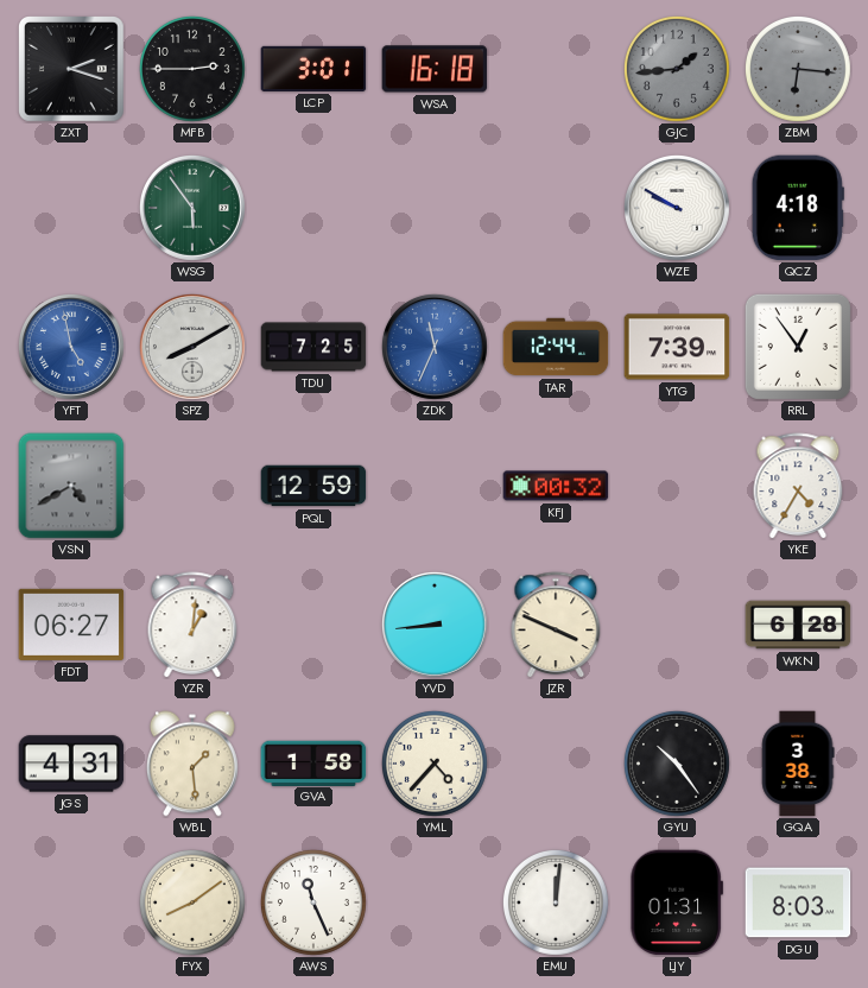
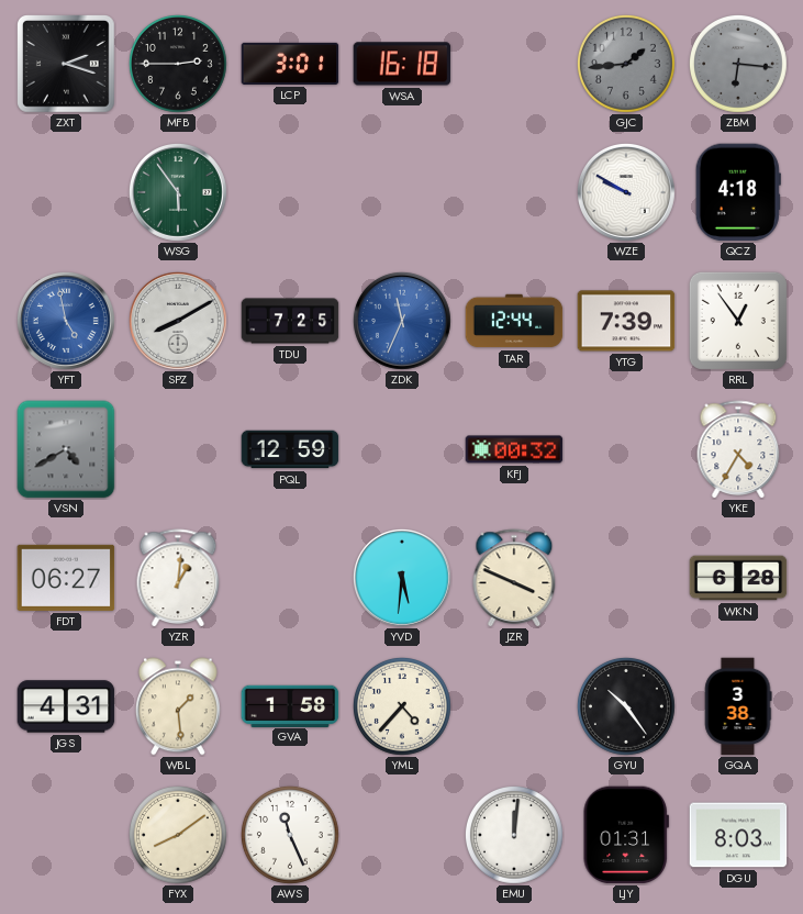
YVD: 8:44 -> 5:31
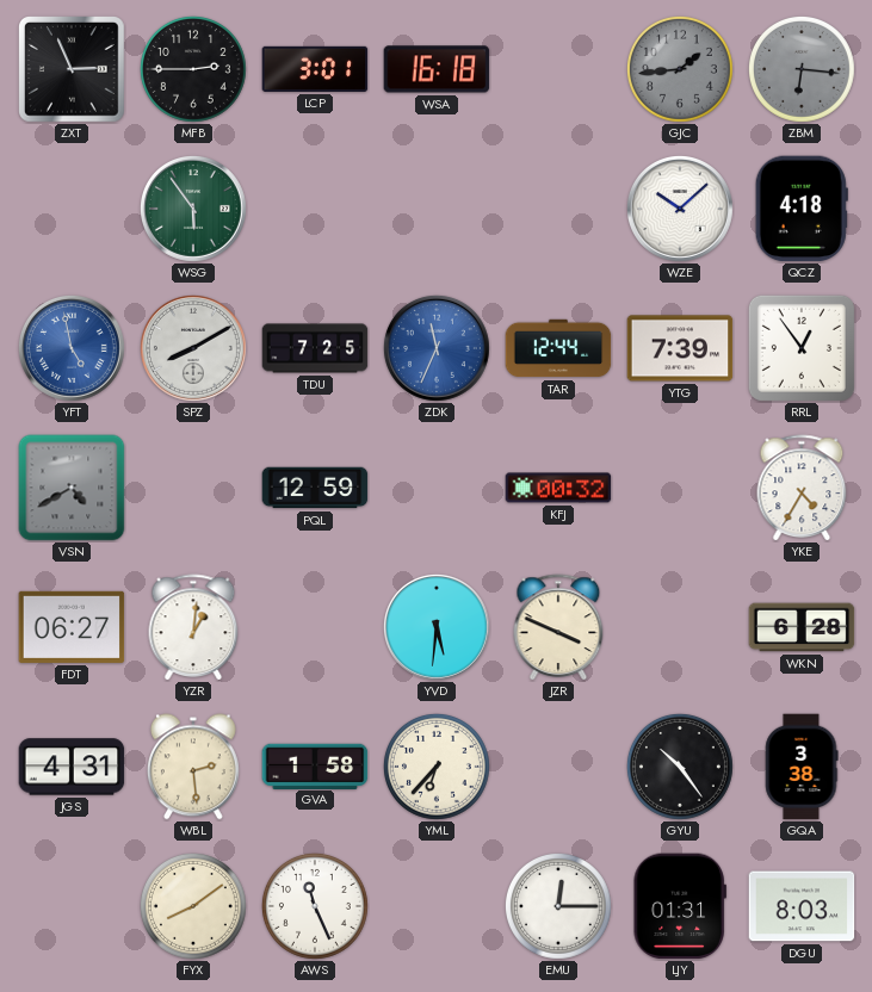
ZXT: 2:18 -> 2:56
WZE: 9:50 -> 10:08
WBL: 1:29 -> 2:29
YML: 4:37 -> 6:37
EMU: 12:01 -> 12:15
